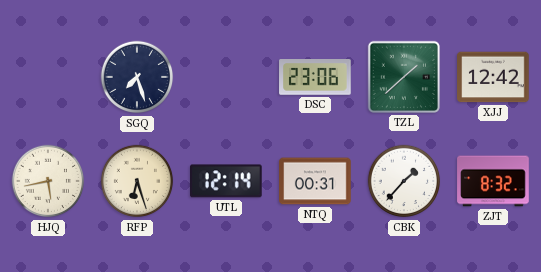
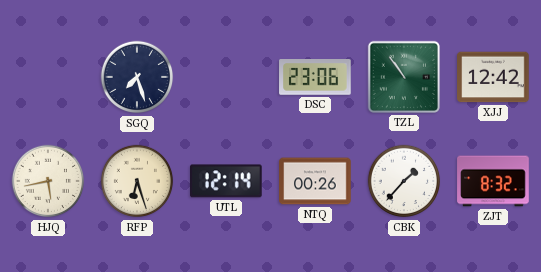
TZL: 1:38 -> 10:54
NTQ: 00:31 -> 00:26
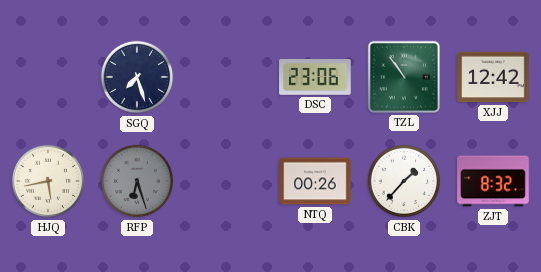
RFP dial: cream -> grey
UTL: 12:14 -> none
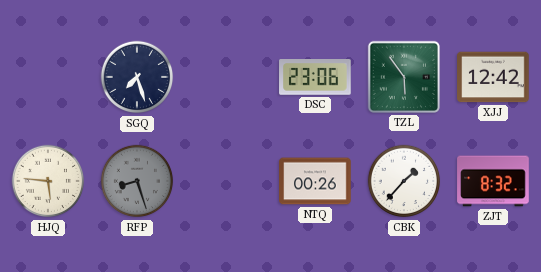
TZL: 10:54 -> 5:54
HJQ: 5:43 -> 5:46
RFP: 6:27 -> 8:27
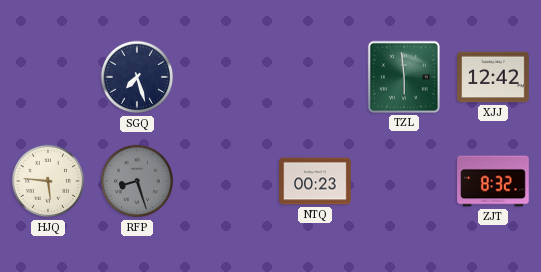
DSC: 23:06 -> none
TZL: 5:54 -> 5:59
NTQ: 00:26 -> 00:23
CBK: 1:37 -> none
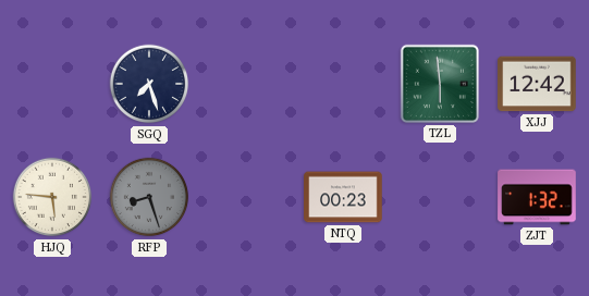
ZJT: 8:32 -> 1:32
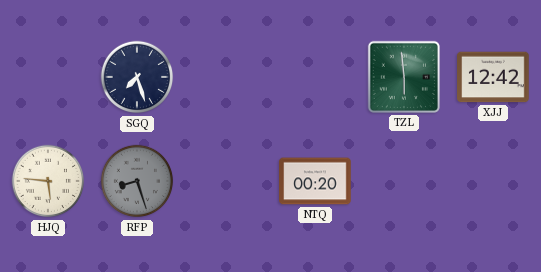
NTQ: 00:23 -> 00:20
ZJT: 1:32 -> none
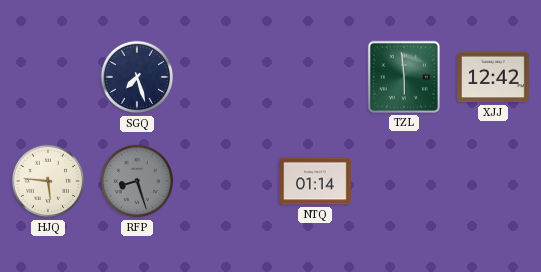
NTQ: 00:20 -> 01:14
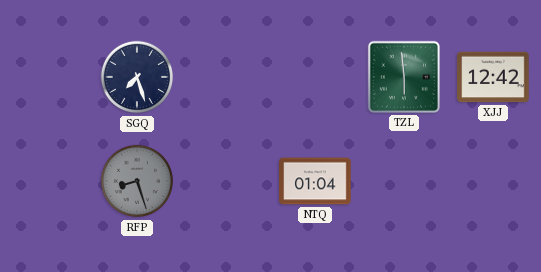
HJQ: 5:46 -> none
NTQ: 01:14 -> 01:04
